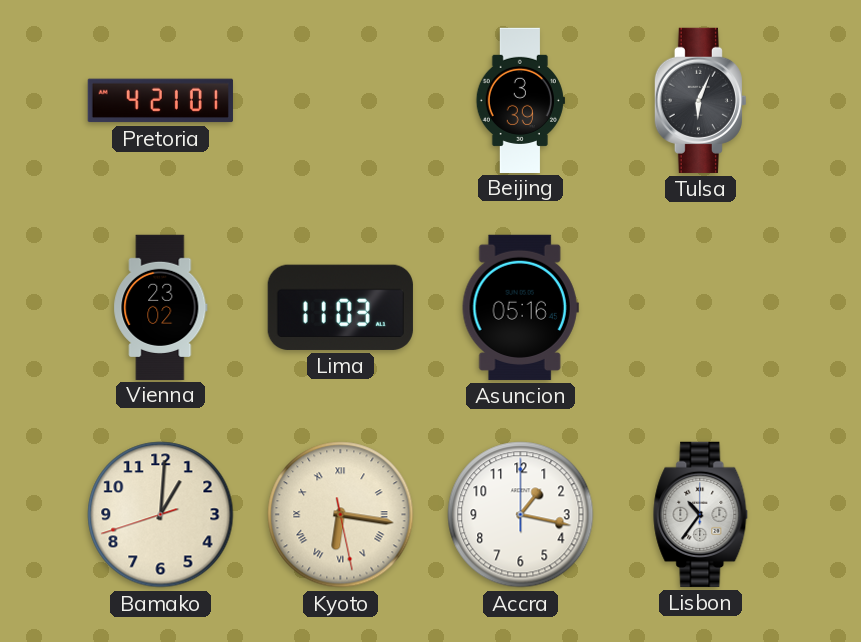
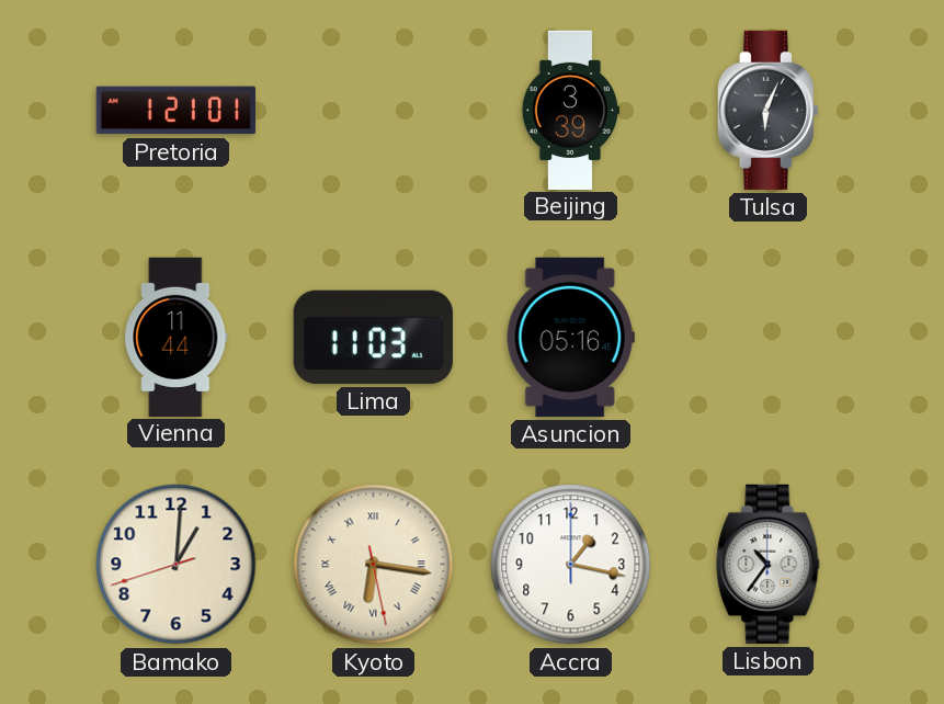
Pretoria: 4:21 -> 1:21
Vienna: 23:02 -> 11:44
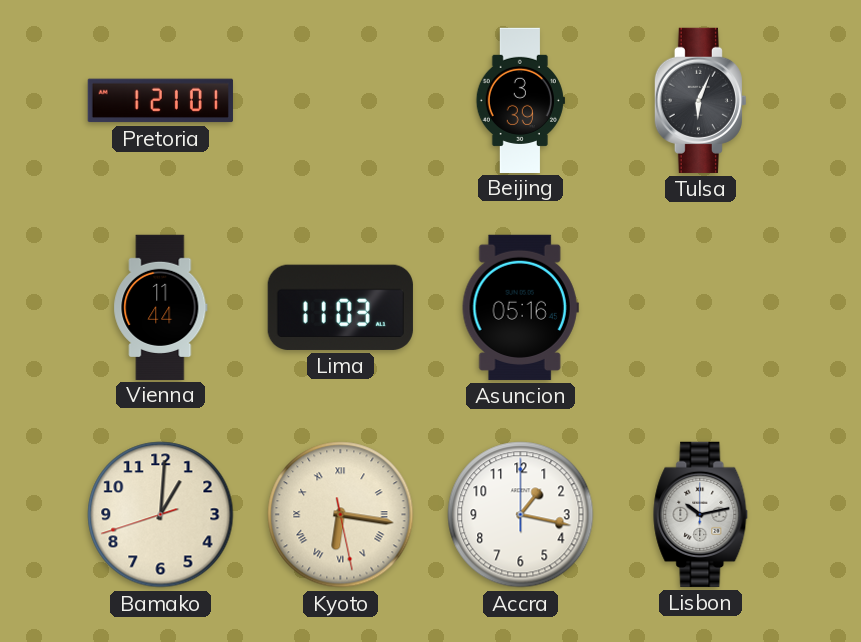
Lisbon: 10:36 -> 10:13
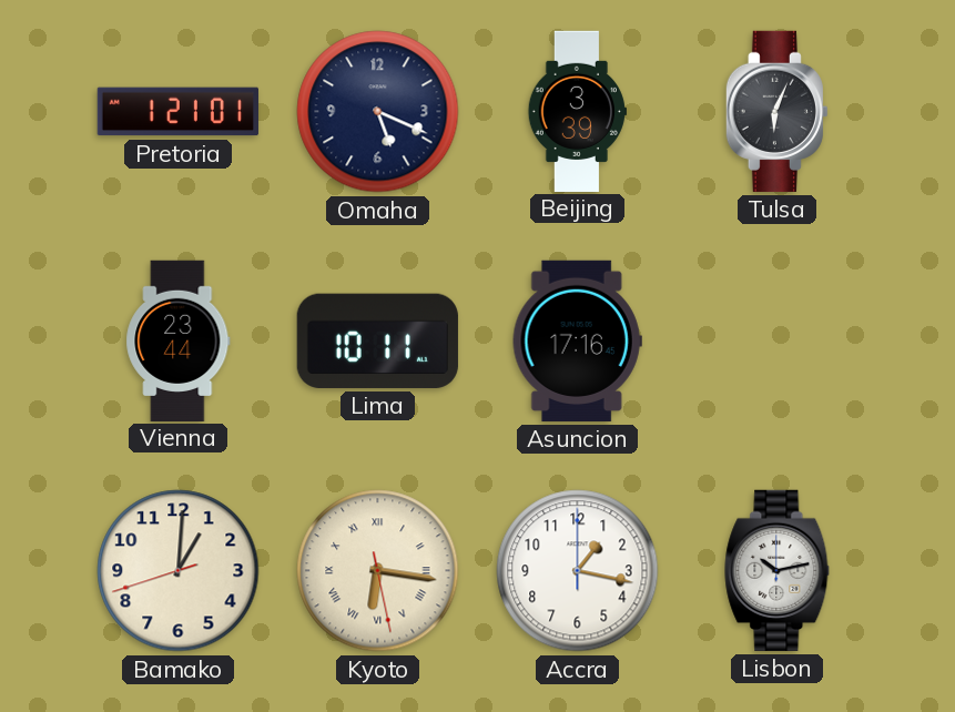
Omaha: none -> 5:19
Vienna: 11:44 -> 23:44
Lima: 11:03 -> 10:11
Asuncion: 05:16 -> 17:16
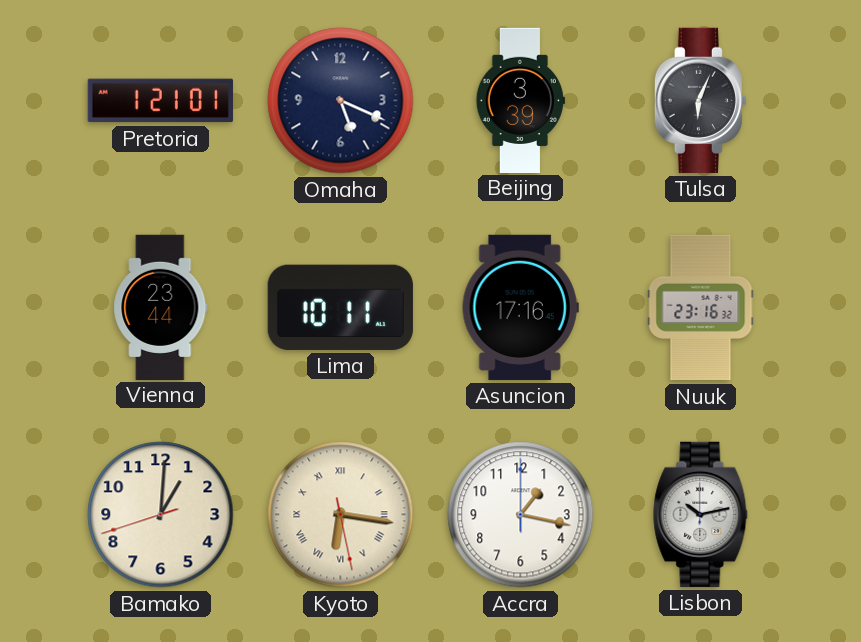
Nuuk: none -> 23:16
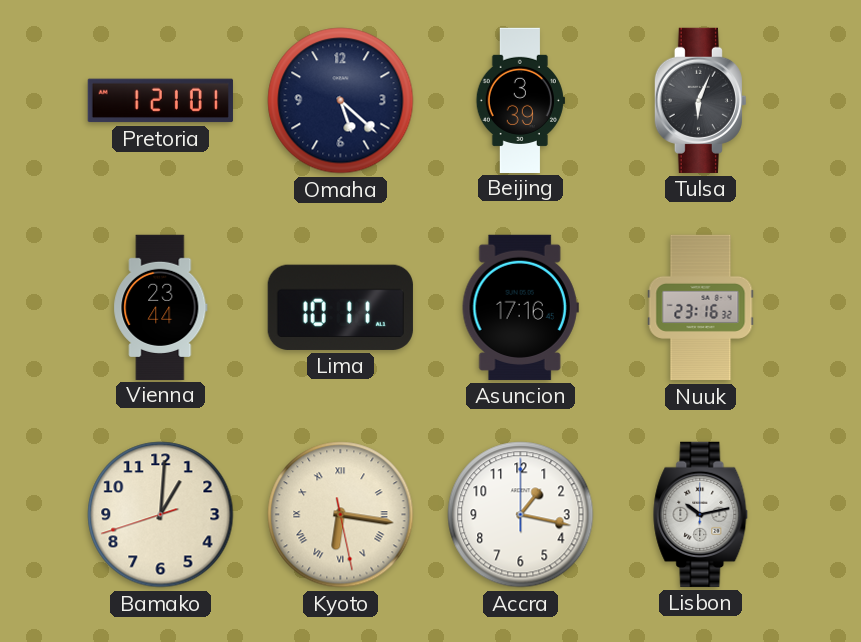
Omaha: 5:19 -> 5:22
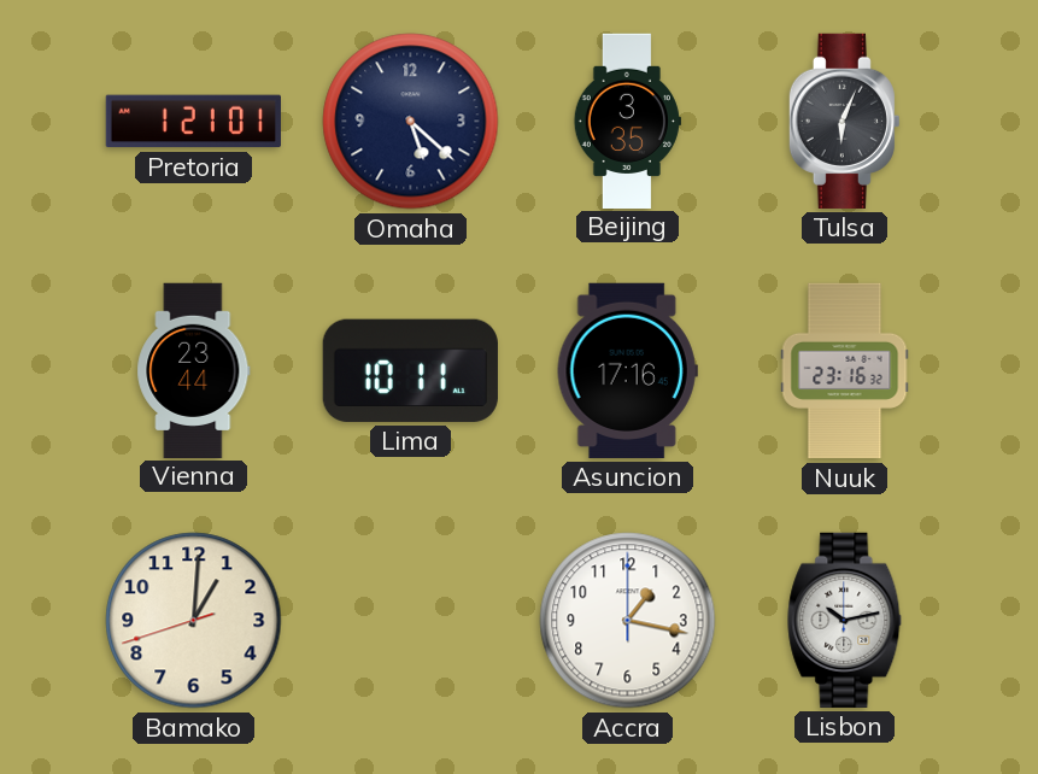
Beijing: 3:39 -> 3:35
Kyoto: 6:16 -> none
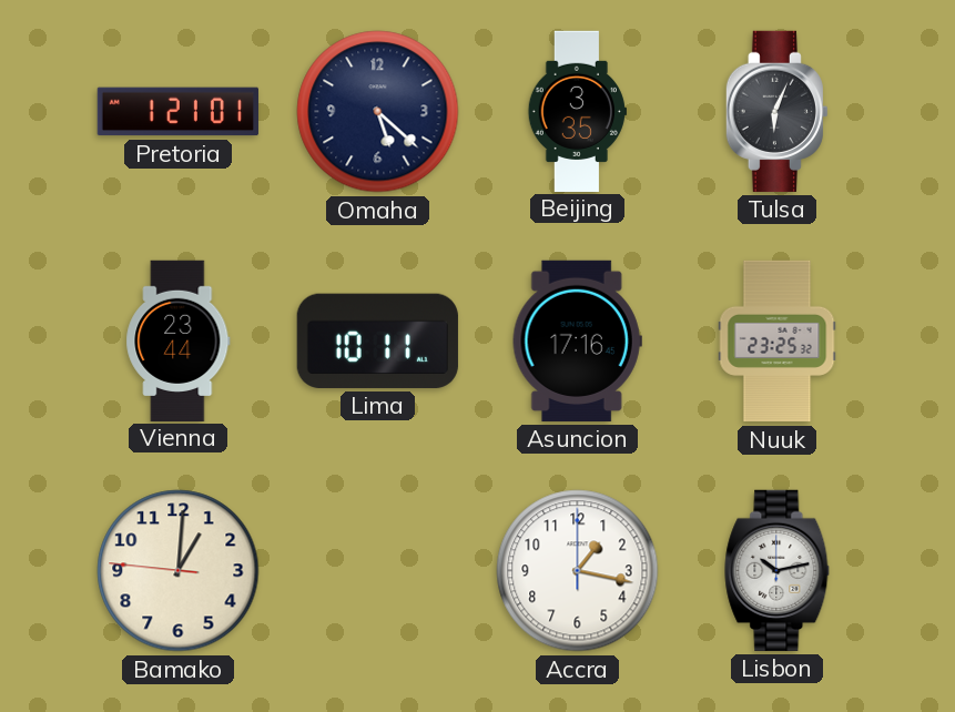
Nuuk: 23:16 -> 23:25
Bamako: 1:00:42 -> 1:00:46
